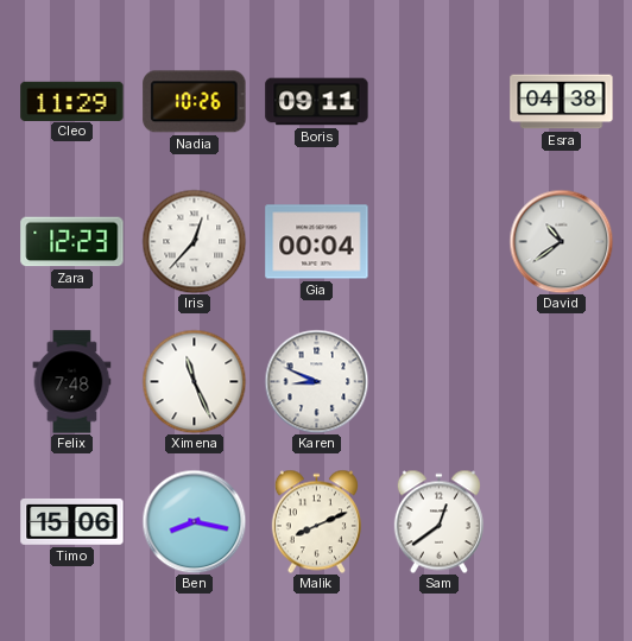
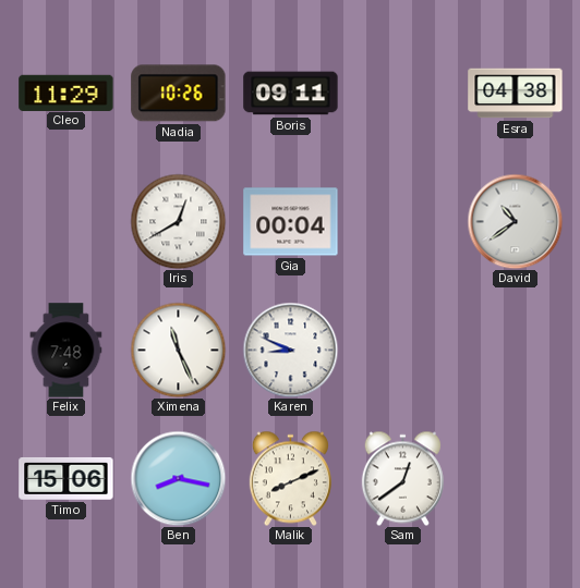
Zara: 12:23 -> none
Iris: 12:37 -> 12:40
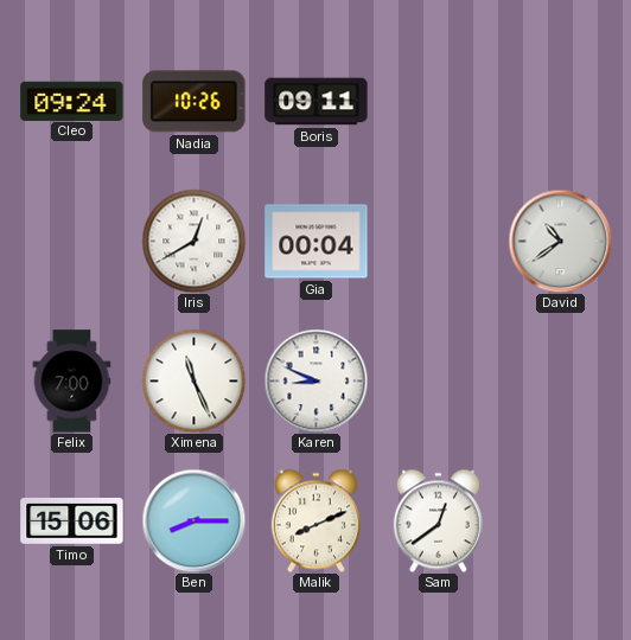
Cleo: 11:29 -> 09:24
Esra: 04:38 -> none
Felix: 7:48 -> 7:00
Ben: 8:17 -> 8:15
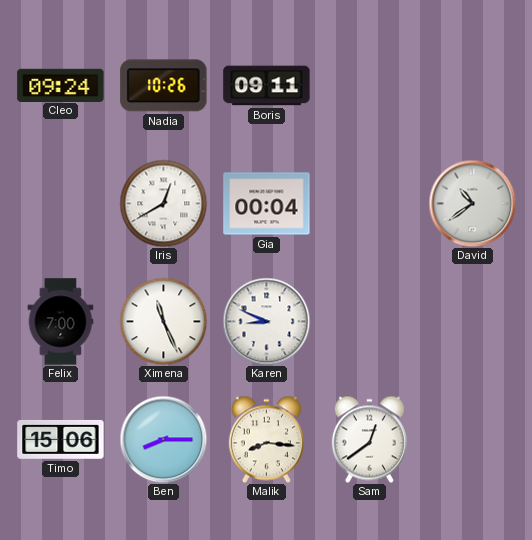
Malik: 8:11 -> 8:16
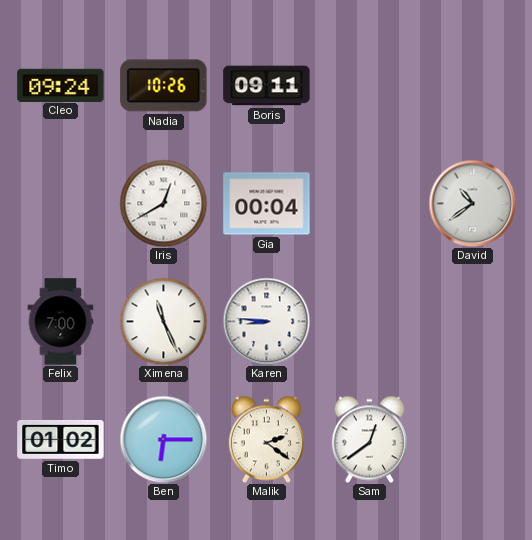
Karen: 8:49 -> 8:46
Timo: 15:06 -> 01:02
Ben: 8:15 -> 6:15
Malik: 8:16 -> 2:21
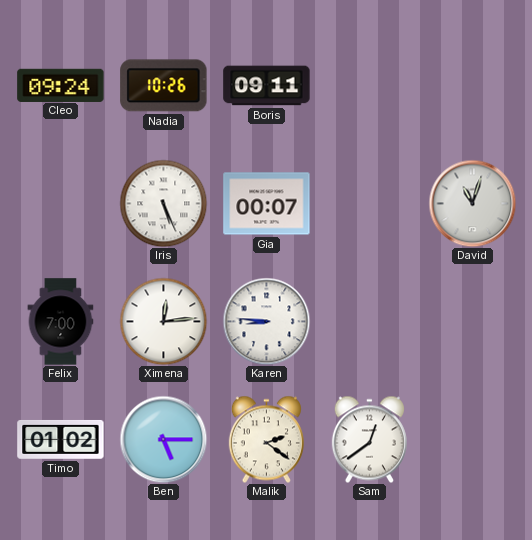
Iris: 12:40 -> 5:26
Gia: 00:04 -> 00:07
David: 10:39 -> 11:03
Ximena: 11:26 -> 12:14
Ben: 6:15 -> 5:15
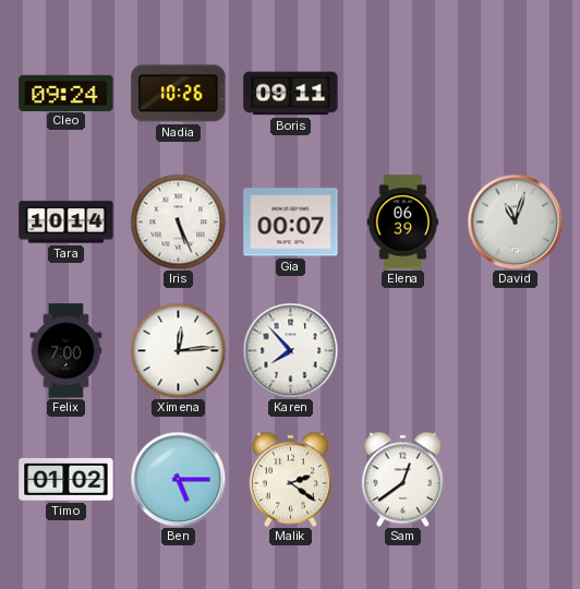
Tara: none -> 10:14
Elena: none -> 06:39
Karen: 8:46 -> 7:53
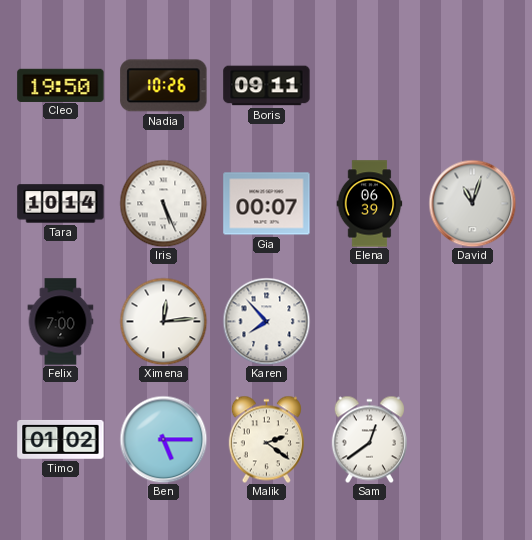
Cleo: 09:24 -> 19:50
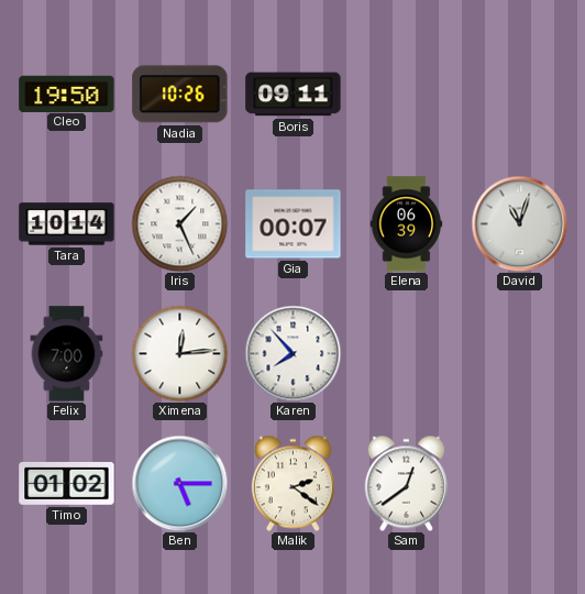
Iris: 5:26 -> 1:26
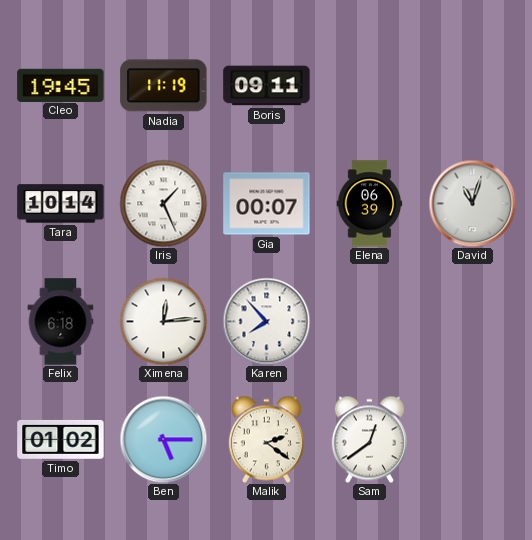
Cleo: 19:50 -> 19:45
Nadia: 10:26 -> 11:19
Felix: 7:00 -> 6:18
